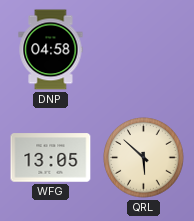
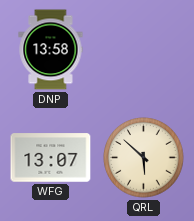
DNP: 04:58 -> 13:58
WFG: 13:05 -> 13:07
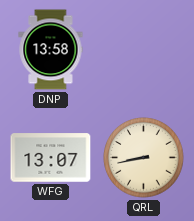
QRL: 5:52 -> 8:43
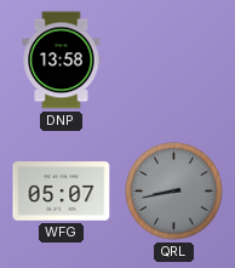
WFG: 13:07 -> 05:07
QRL dial: cream -> grey
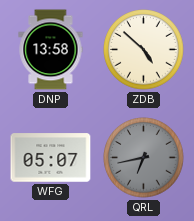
ZDB: none -> 4:52
QRL: 8:43 -> 6:43
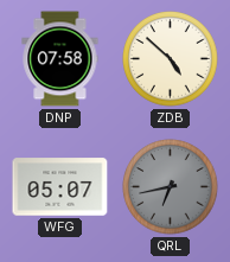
DNP: 13:58 -> 07:58
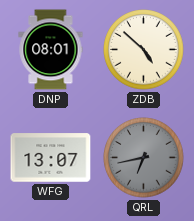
DNP: 07:58 -> 08:01
WFG: 05:07 -> 13:07
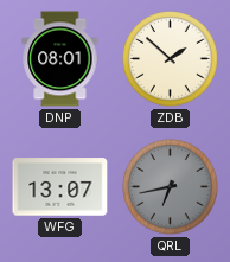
ZDB: 4:52 -> 1:52
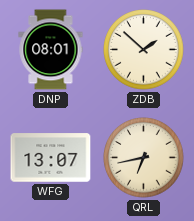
QRL dial: grey -> cream
